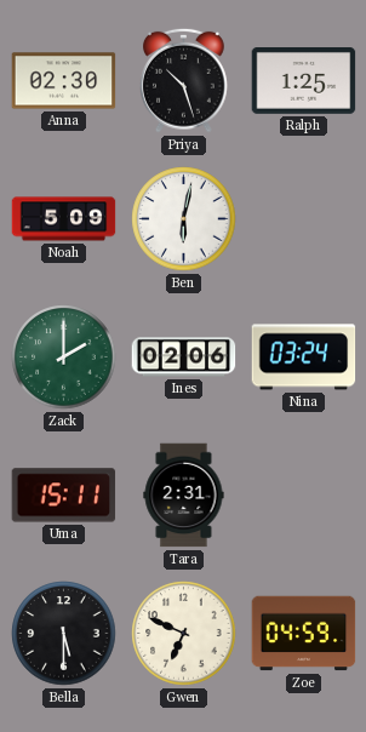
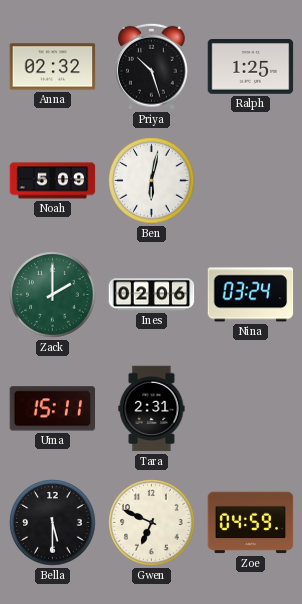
Anna: 02:30 -> 02:32
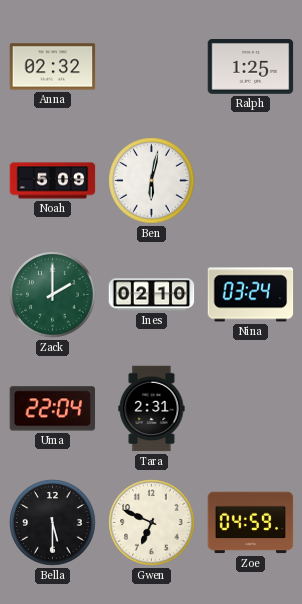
Priya: 10:27 -> none
Ines: 02:06 -> 02:10
Uma: 15:11 -> 22:04
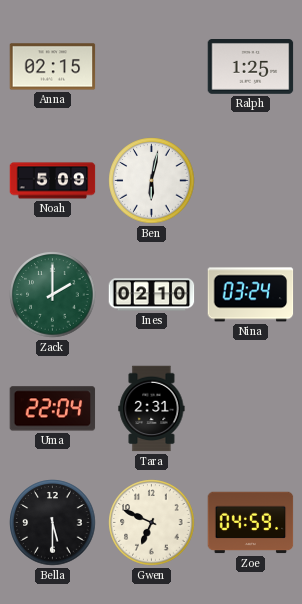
Anna: 02:32 -> 02:15
